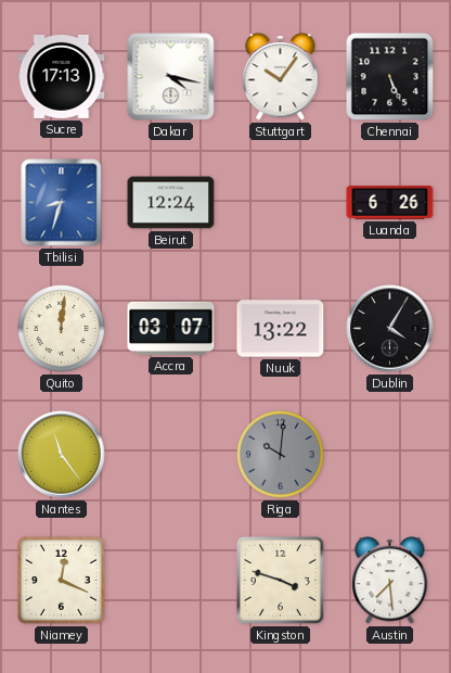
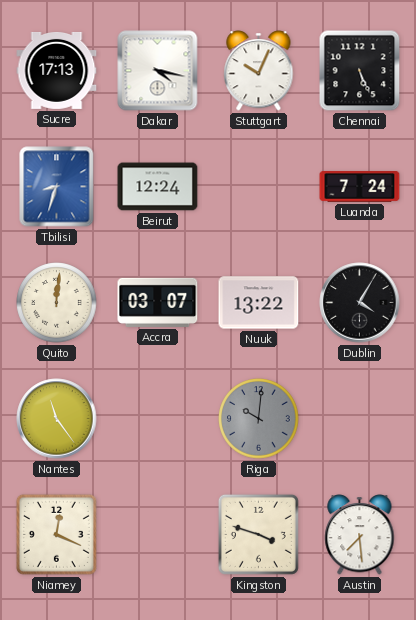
Stuttgart: 10:06 -> 10:04
Luanda: 6:26 -> 7:24
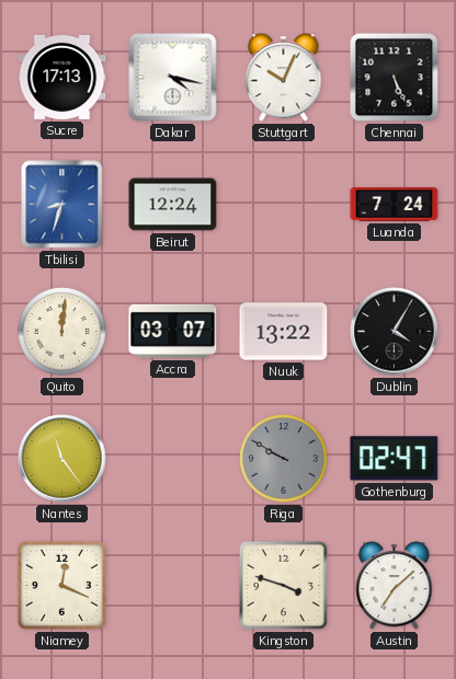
Riga: 10:01 -> 9:50
Gothenburg: none -> 02:47
Austin: 7:29 -> 7:08
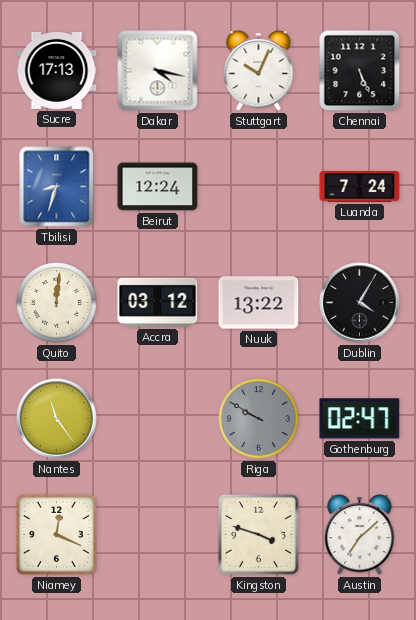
Accra: 03:07 -> 03:12
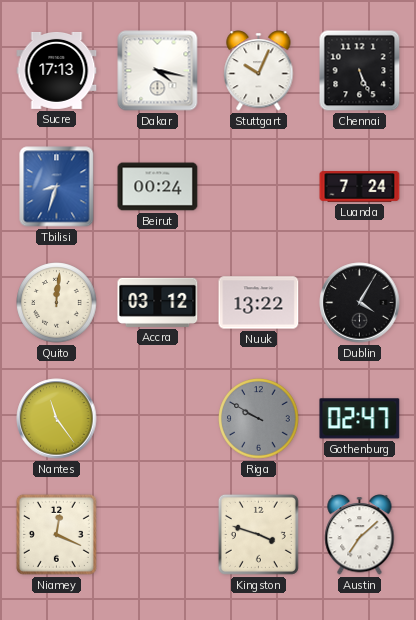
Beirut: 12:24 -> 00:24
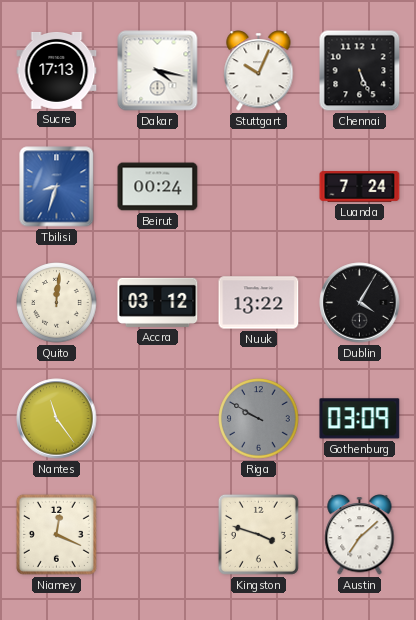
Gothenburg: 02:47 -> 03:09
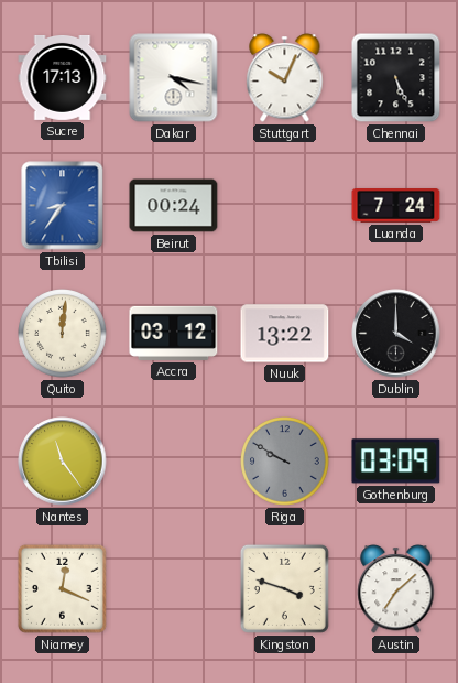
Tbilisi: 8:33 -> 8:36
Dublin: 4:05 -> 4:00
